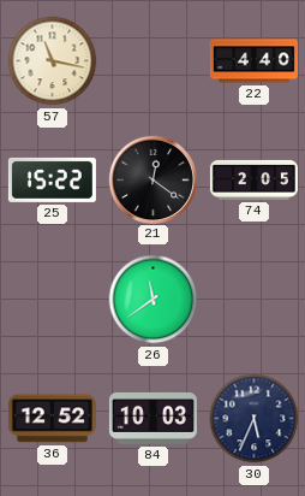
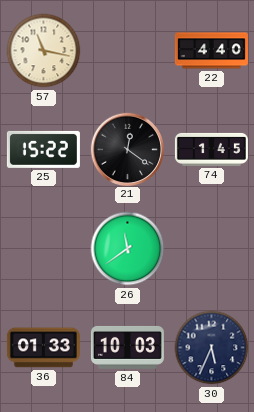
74: 2:05 -> 1:45
36: 12:52 -> 01:33
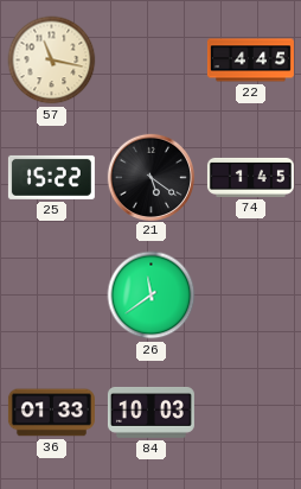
22: 4:40 -> 4:45
21: 12:21 -> 5:21
30: 5:34 -> none
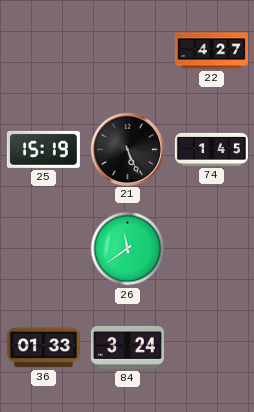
57: 11:17 -> none
22: 4:45 -> 4:27
25: 15:22 -> 15:19
21: 5:21 -> 5:26
84: 10:03 -> 3:24
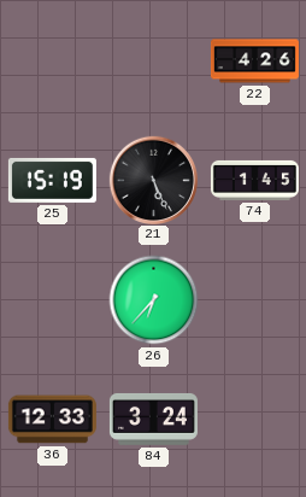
22: 4:27 -> 4:26
26: 11:39 -> 6:37
36: 01:33 -> 12:33
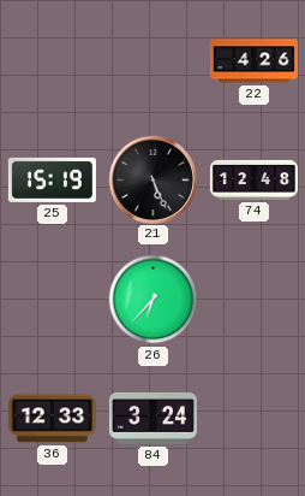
74: 1:45 -> 12:48
